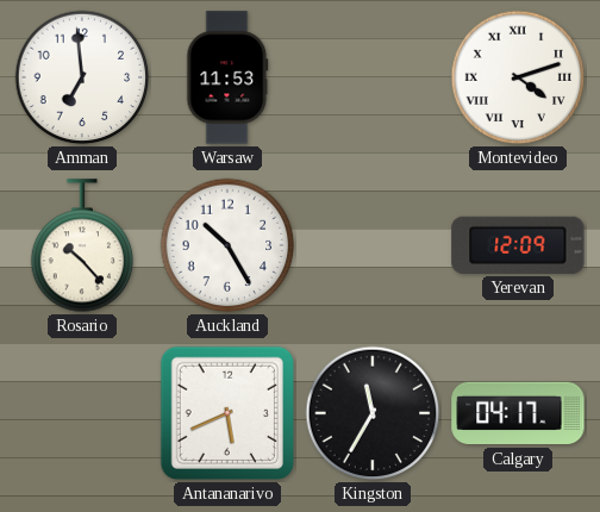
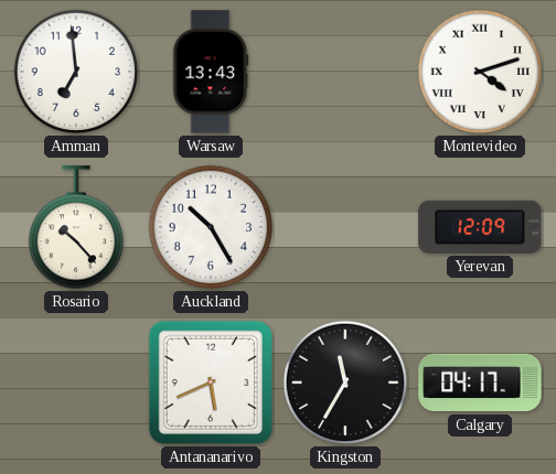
Warsaw: 11:53 -> 13:43
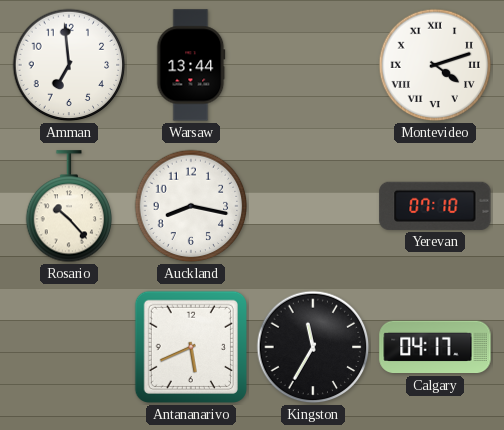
Warsaw: 13:43 -> 13:44
Auckland: 10:25 -> 8:17
Yerevan: 12:09 -> 07:10
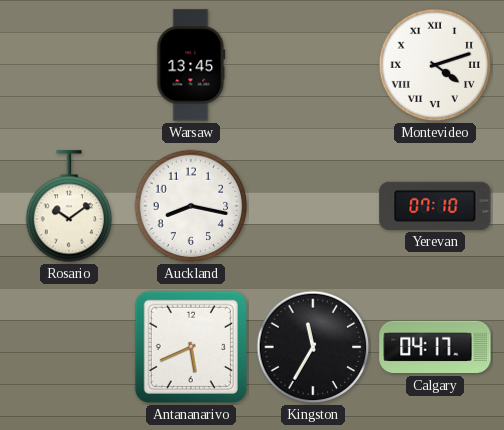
Amman: 6:59 -> none
Warsaw: 13:44 -> 13:45
Rosario: 10:23 -> 10:09
